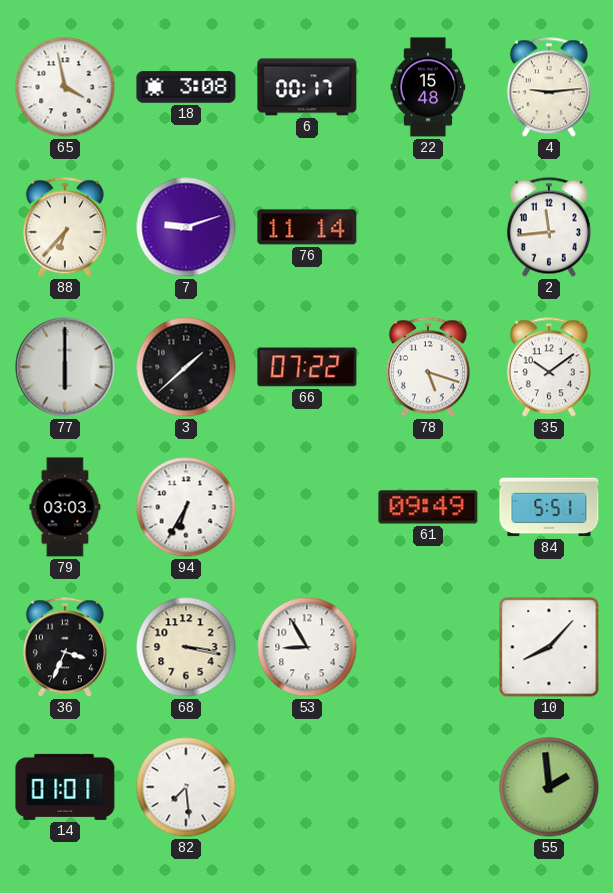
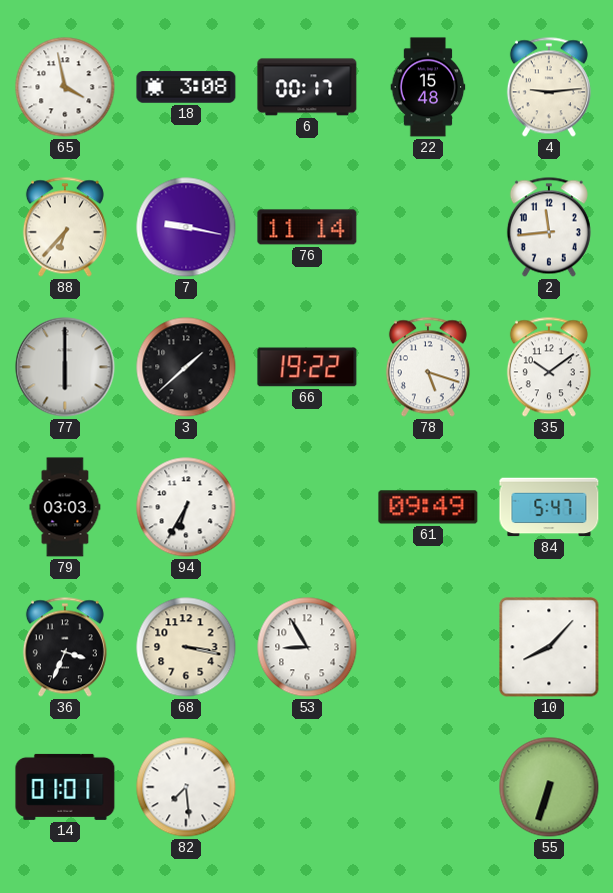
7: 9:12 -> 9:17
66: 07:22 -> 19:22
84: 5:51 -> 5:47
55: 1:59 -> 6:33
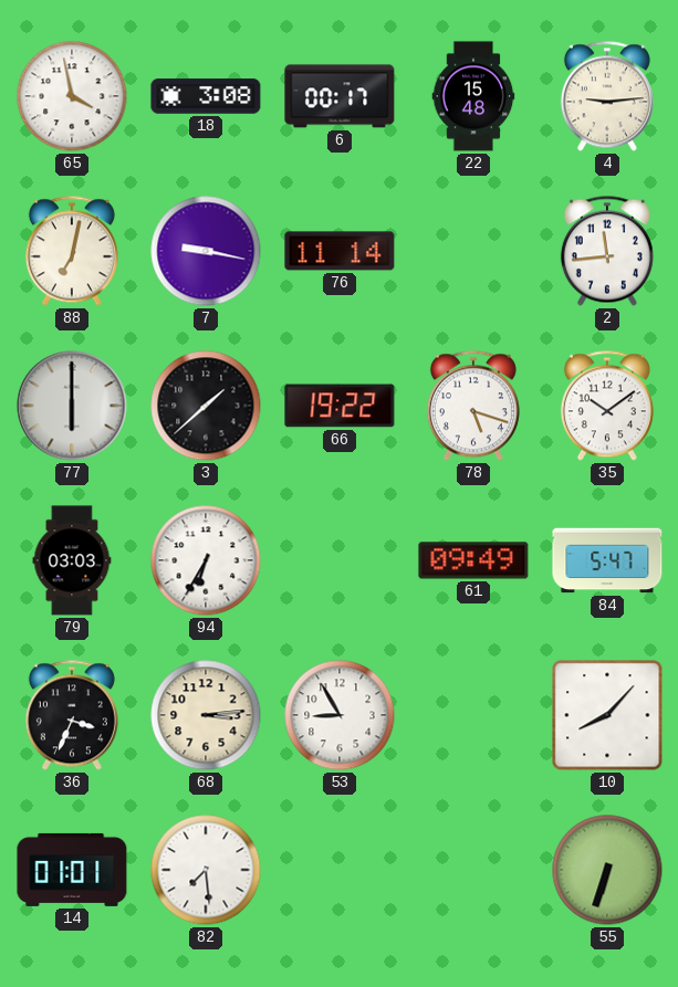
88: 6:37 -> 7:02
68: 3:17 -> 3:14
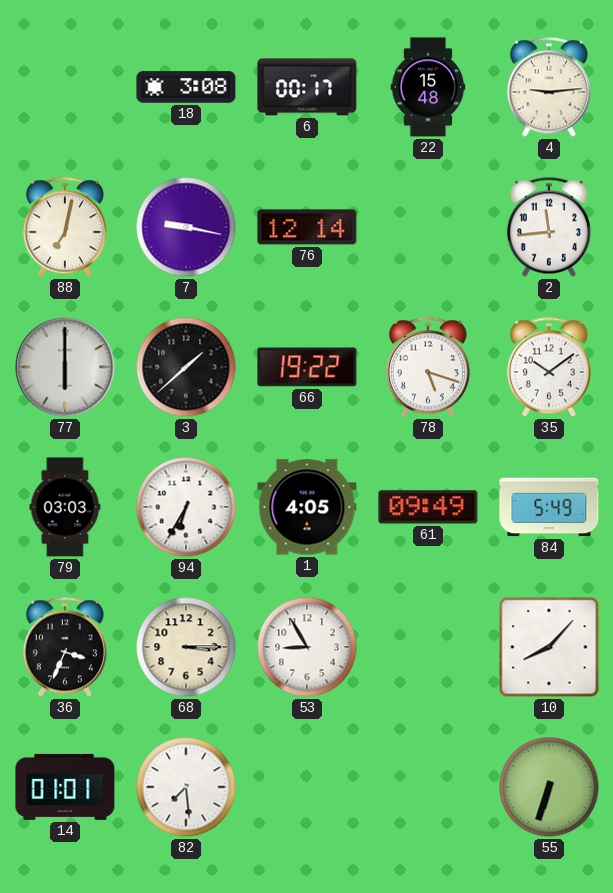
65: 3:58 -> none
76: 11:14 -> 12:14
1: none -> 4:05
84: 5:47 -> 5:49
68: 3:14 -> 3:15
